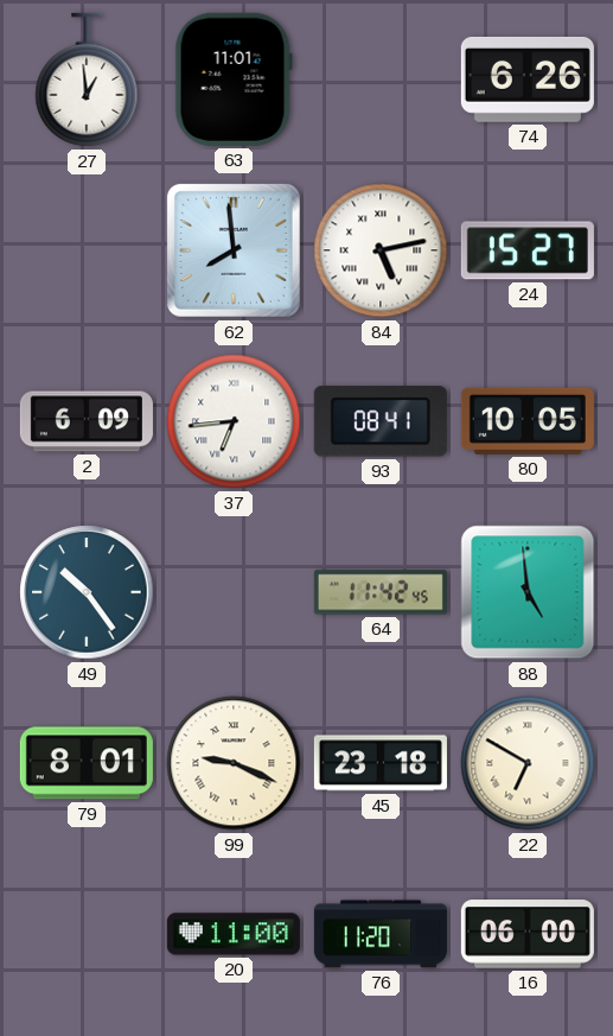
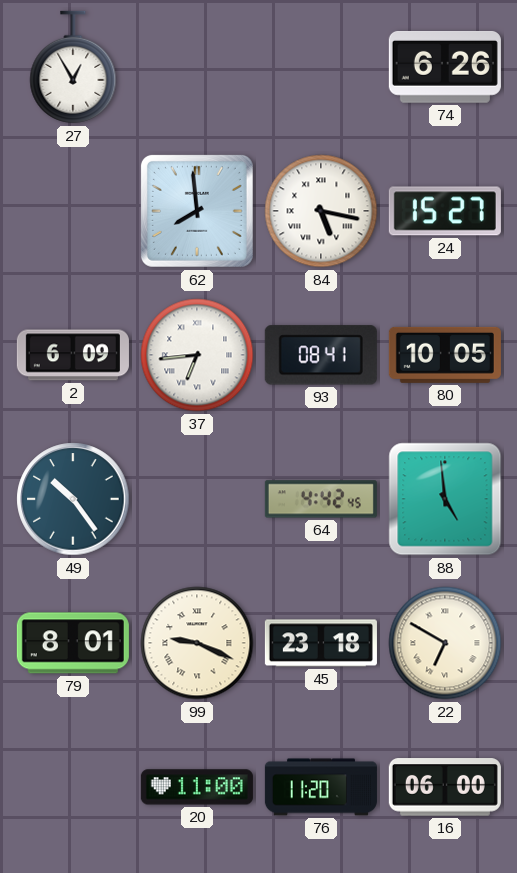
27: 12:59 -> 12:55
63: 11:01 -> none
84: 5:13 -> 5:17
64: 11:42 -> 4:42
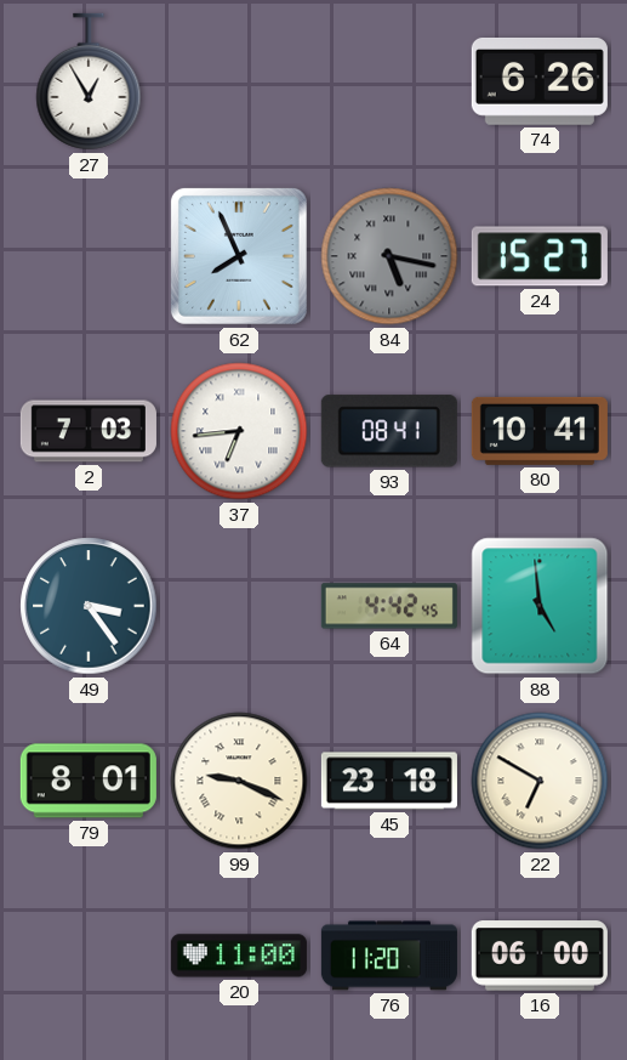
62: 7:59 -> 7:56
84 dial: white -> grey
2: 6:09 -> 7:03
80: 10:05 -> 10:41
49: 10:24 -> 3:24
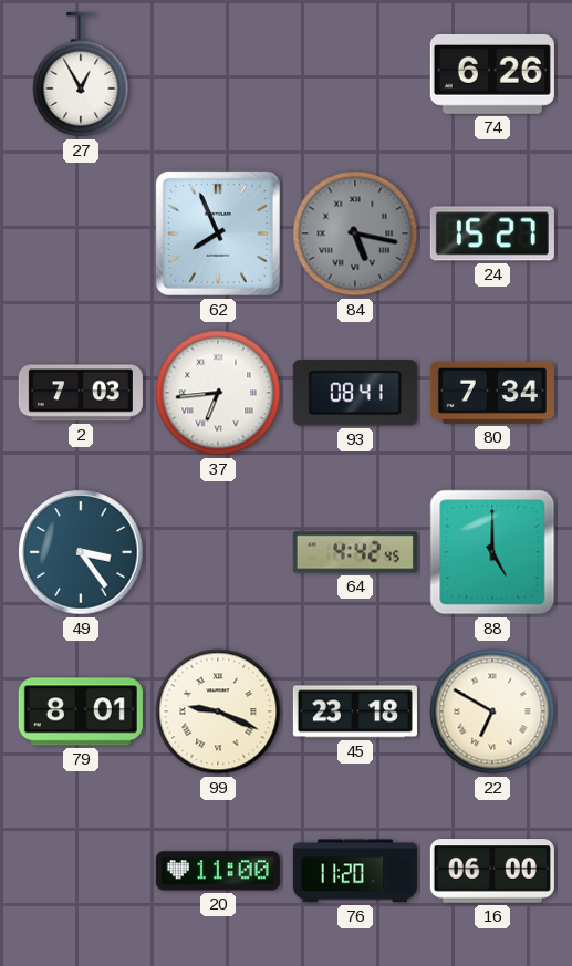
80: 10:41 -> 7:34
88: 4:59 -> 5:00
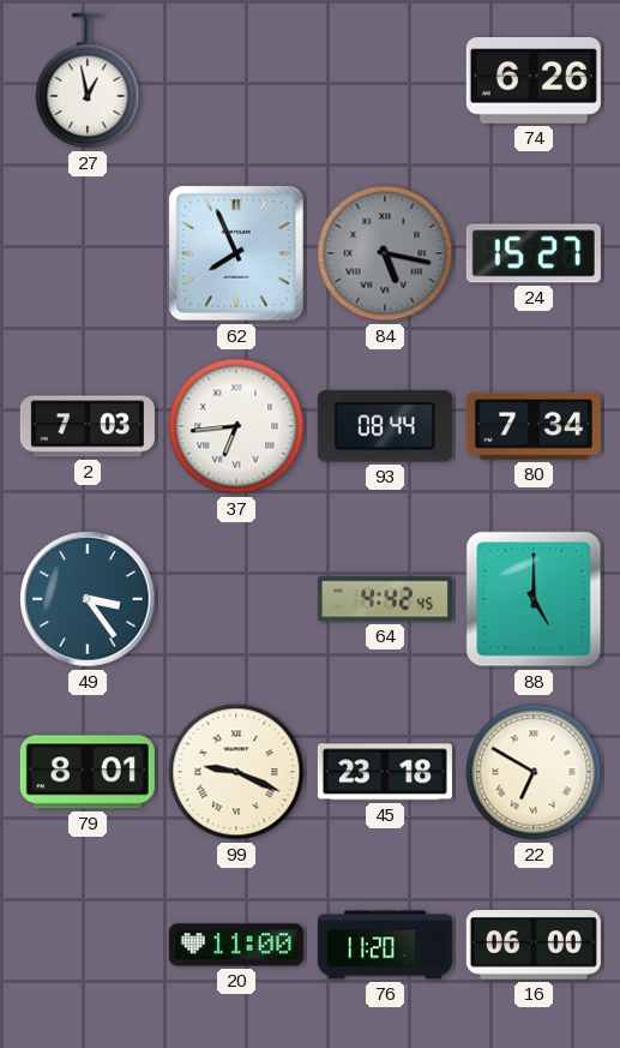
27: 12:55 -> 12:58
93: 08:41 -> 08:44
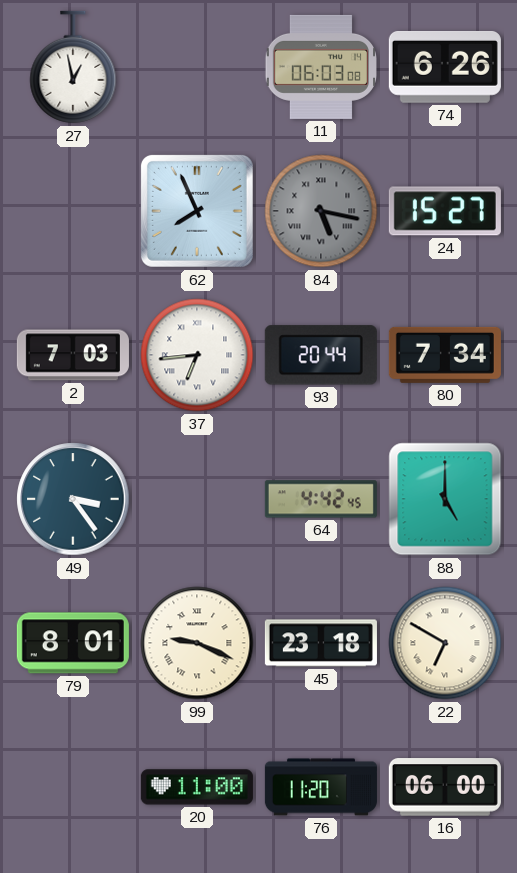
11: none -> 06:03
93: 08:44 -> 20:44
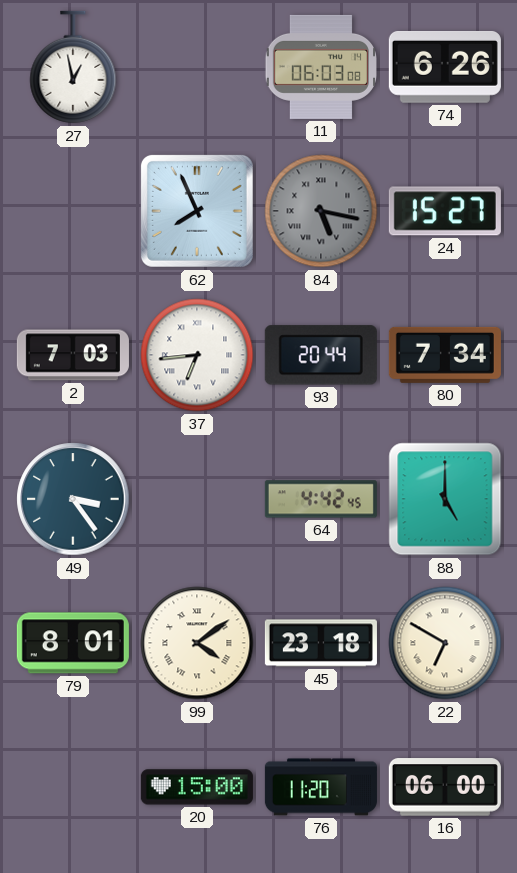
99: 9:19 -> 4:09
20: 11:00 -> 15:00
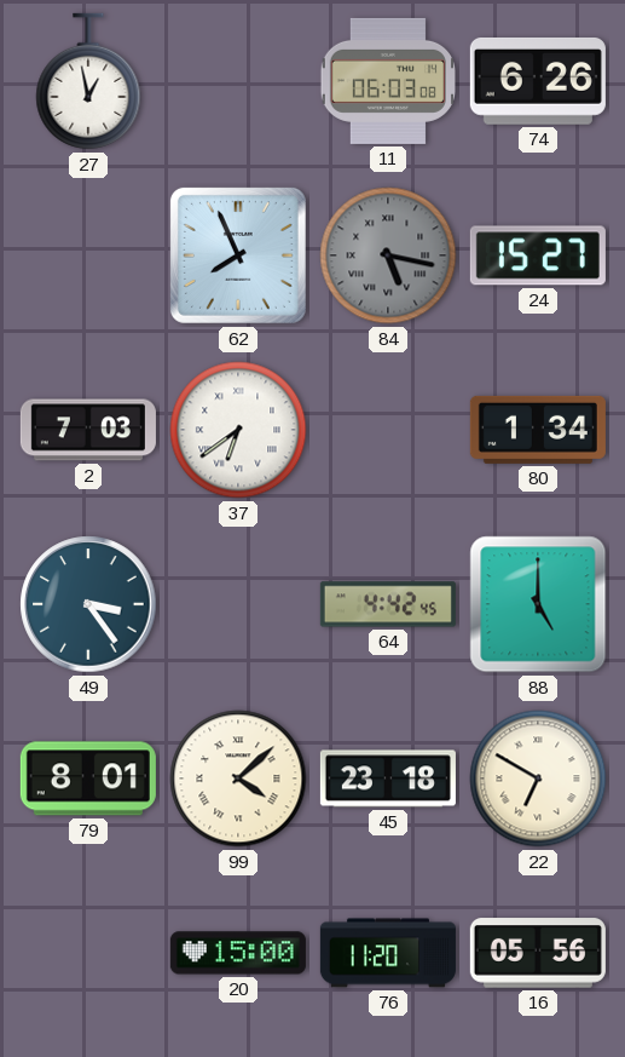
37: 6:44 -> 6:39
93: 20:44 -> none
80: 7:34 -> 1:34
99: 4:09 -> 4:08
16: 06:00 -> 05:56
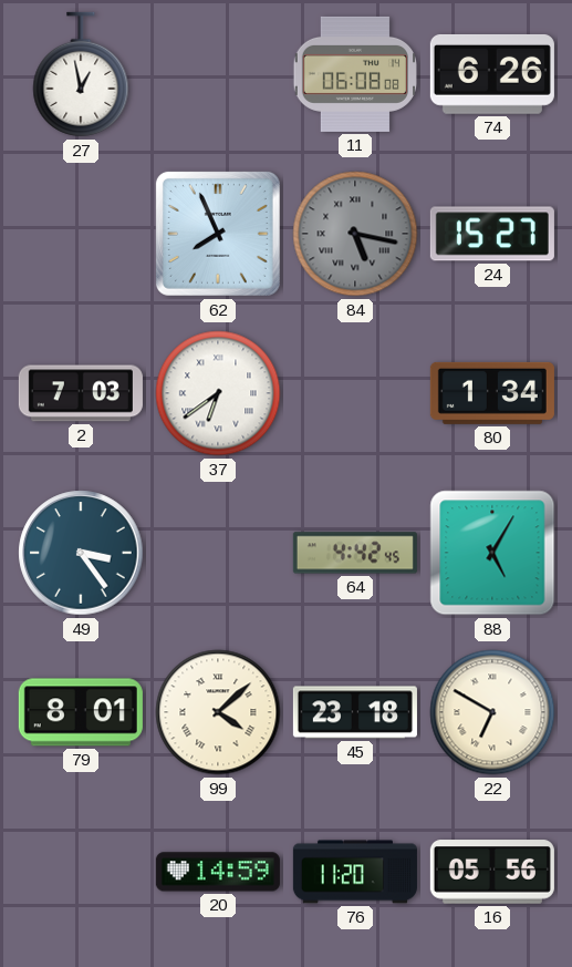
11: 06:03 -> 06:08
88: 5:00 -> 5:05
20: 15:00 -> 14:59
